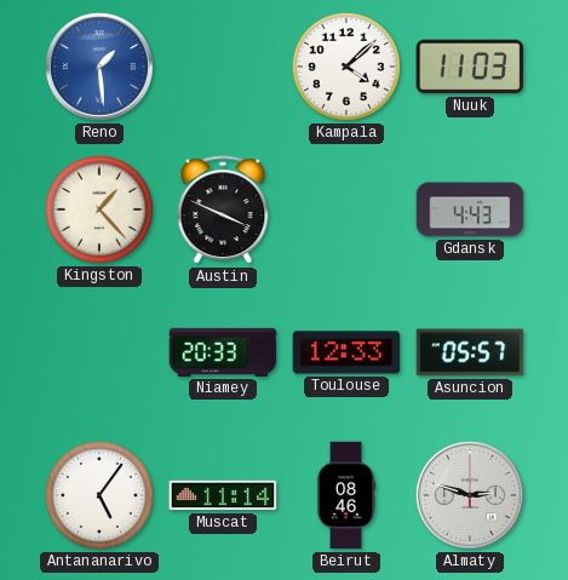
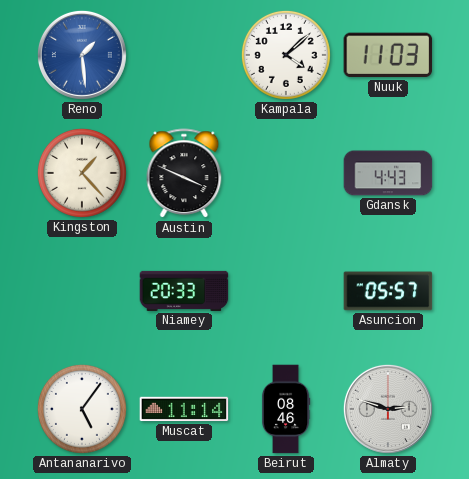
Toulouse: 12:33 -> none
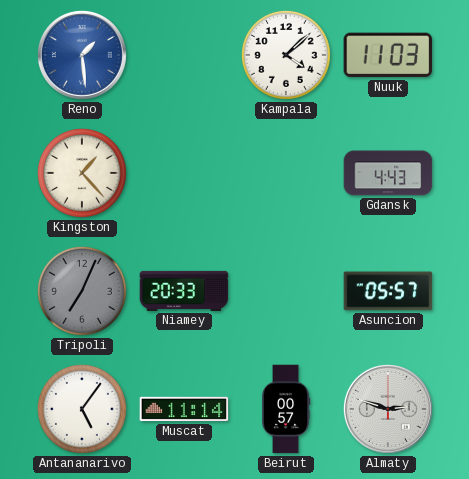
Austin: 3:49 -> none
Tripoli: none -> 7:04
Beirut: 08:46 -> 00:57
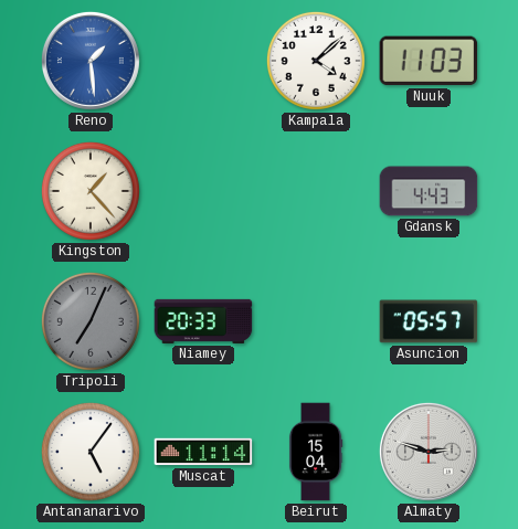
Beirut: 00:57 -> 15:04
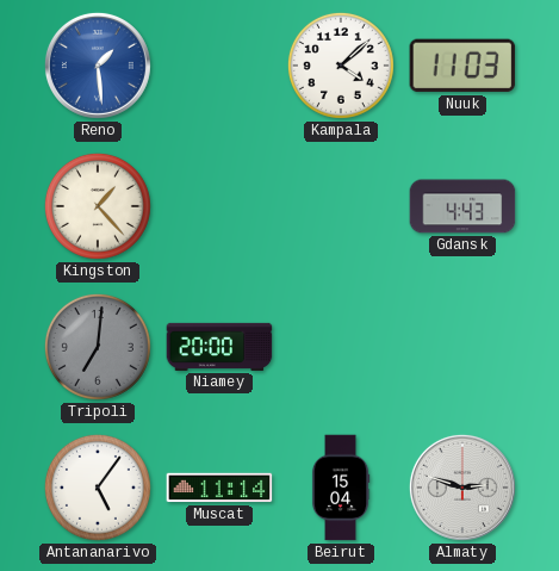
Tripoli: 7:04 -> 7:01
Niamey: 20:33 -> 20:00
Asuncion: 05:57 -> none
